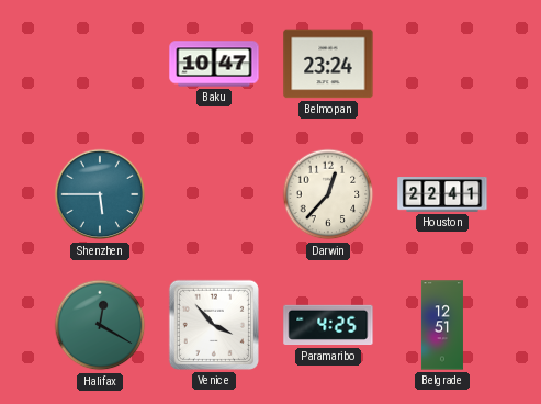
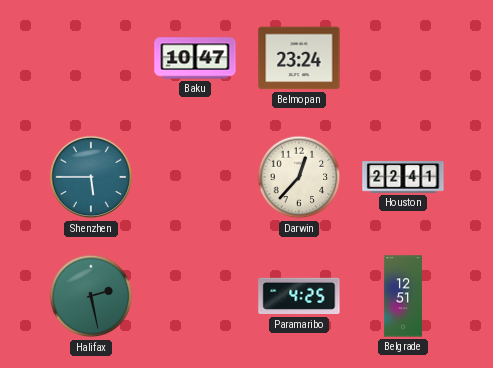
Halifax: 12:20 -> 2:28
Venice: 3:53 -> none
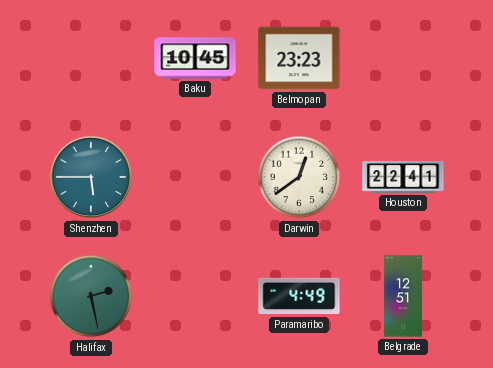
Baku: 10:47 -> 10:45
Belmopan: 23:24 -> 23:23
Darwin: 12:37 -> 12:39
Paramaribo: 4:25 -> 4:49
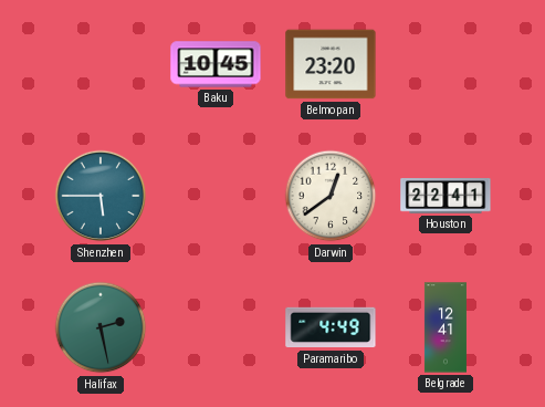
Belmopan: 23:23 -> 23:20
Belgrade: 12:51 -> 12:41
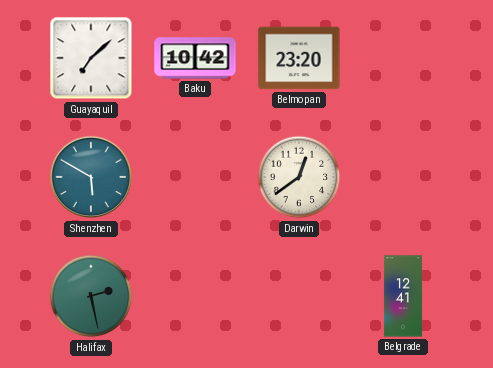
Guayaquil: none -> 7:08
Baku: 10:45 -> 10:42
Shenzhen: 5:45 -> 5:50
Houston: 22:41 -> none
Paramaribo: 4:49 -> none
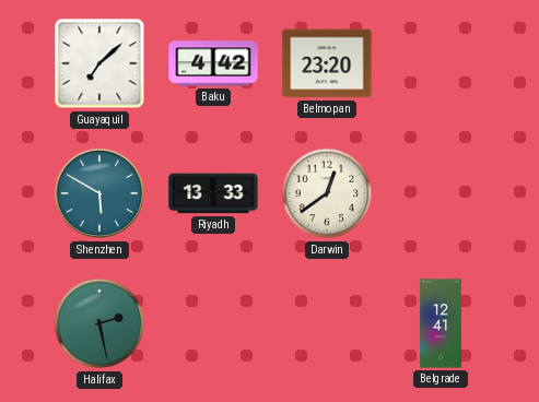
Baku: 10:42 -> 4:42
Riyadh: none -> 13:33
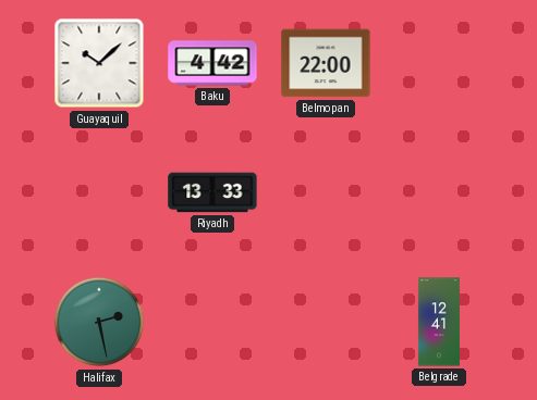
Guayaquil: 7:08 -> 10:08
Belmopan: 23:20 -> 22:00
Shenzhen: 5:50 -> none
Darwin: 12:39 -> none
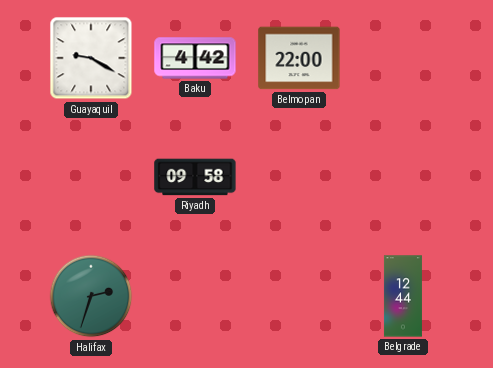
Guayaquil: 10:08 -> 9:20
Riyadh: 13:33 -> 09:58
Halifax: 2:28 -> 2:33
Belgrade: 12:41 -> 12:44
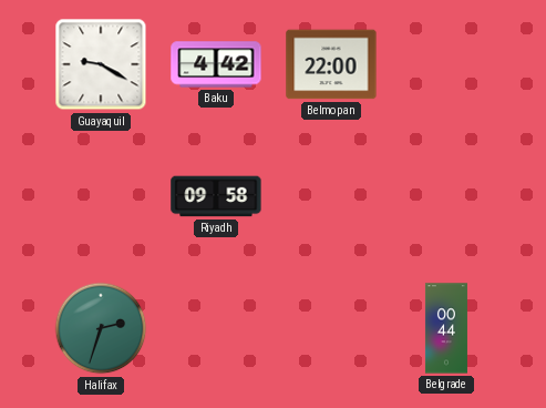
Belgrade: 12:44 -> 00:44
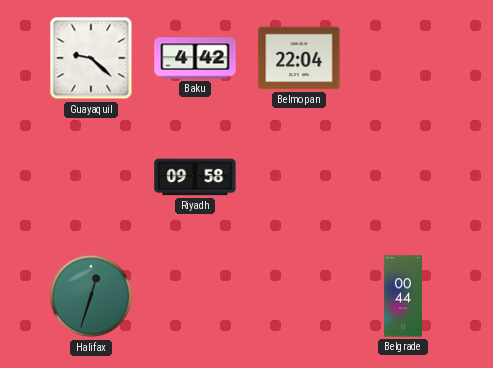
Guayaquil: 9:20 -> 9:22
Belmopan: 22:00 -> 22:04
Halifax: 2:33 -> 12:33
